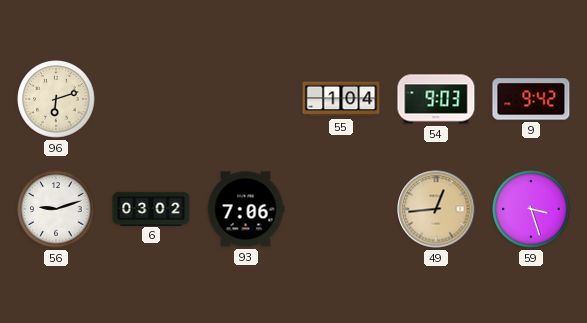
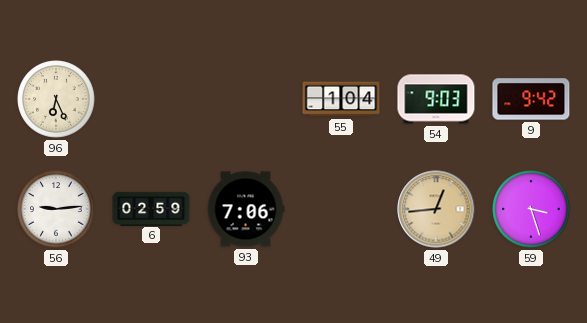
96: 6:12 -> 6:26
56: 9:12 -> 9:14
6: 03:02 -> 02:59
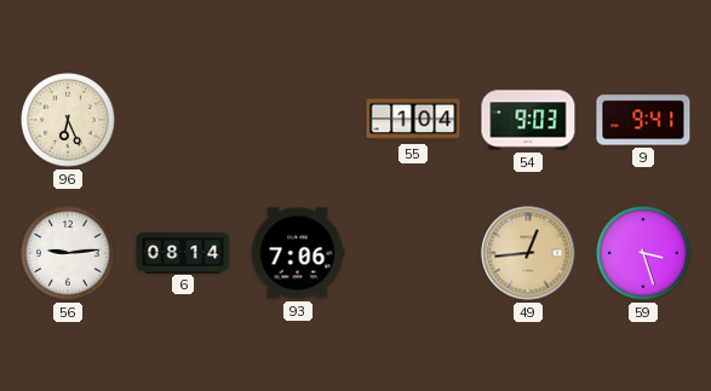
9: 9:42 -> 9:41
6: 02:59 -> 08:14
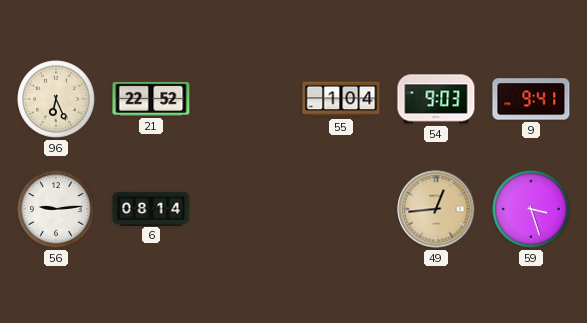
21: none -> 22:52
93: 7:06 -> none
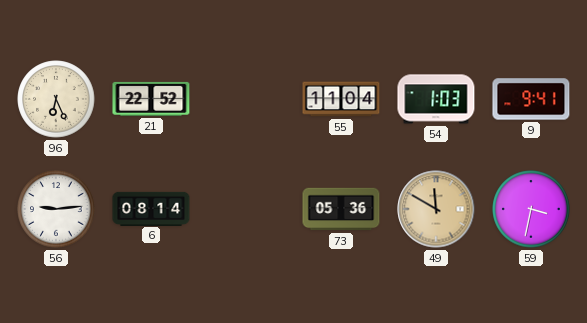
55: 1:04 -> 11:04
54: 9:03 -> 1:03
73: none -> 05:36
49: 12:44 -> 11:50
59: 3:27 -> 3:32
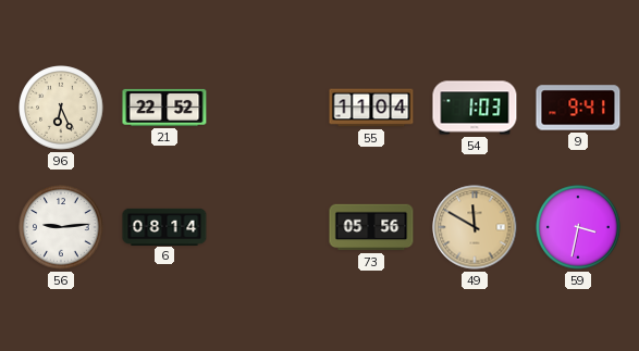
73: 05:36 -> 05:56
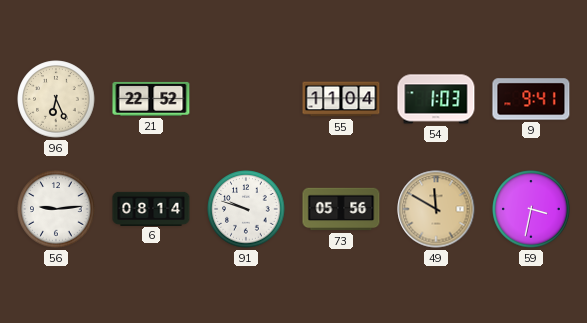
91: none -> 9:48
